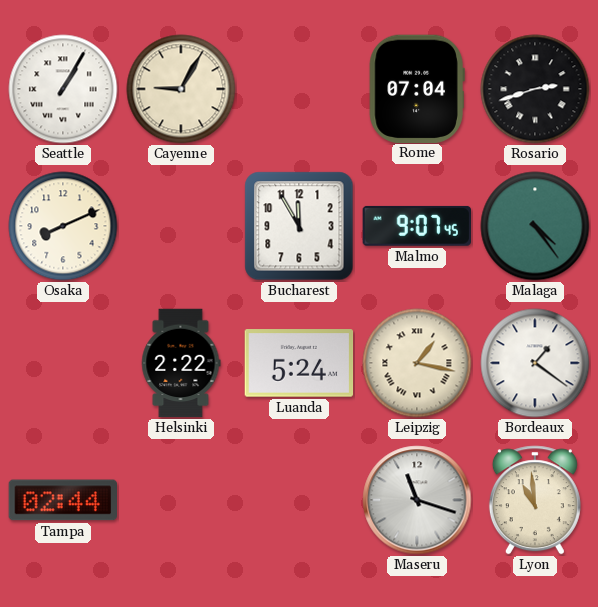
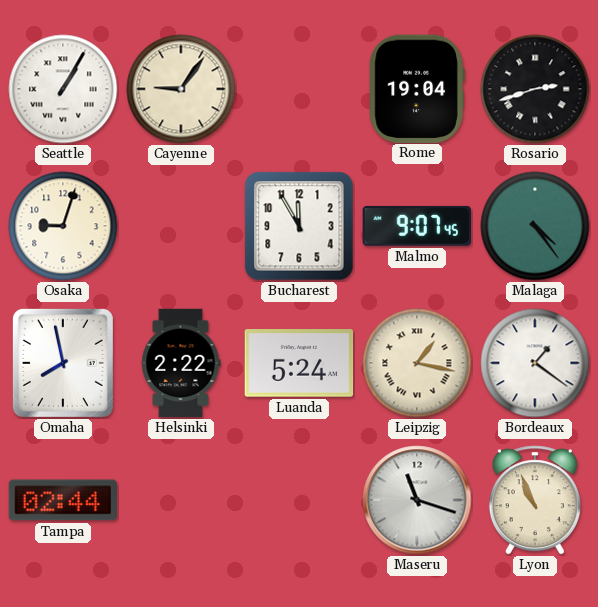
Cayenne: 9:05 -> 9:06
Rome: 07:04 -> 19:04
Osaka: 8:11 -> 9:03
Omaha: none -> 7:58
Lyon: 10:59 -> 10:56
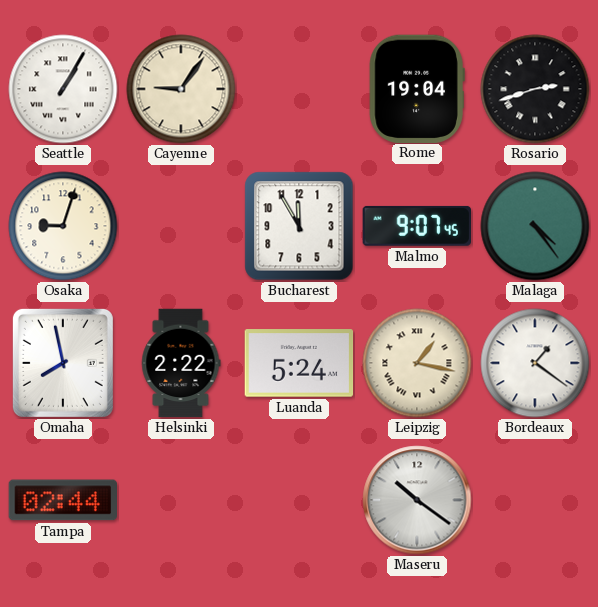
Maseru: 11:18 -> 10:21
Lyon: 10:56 -> none
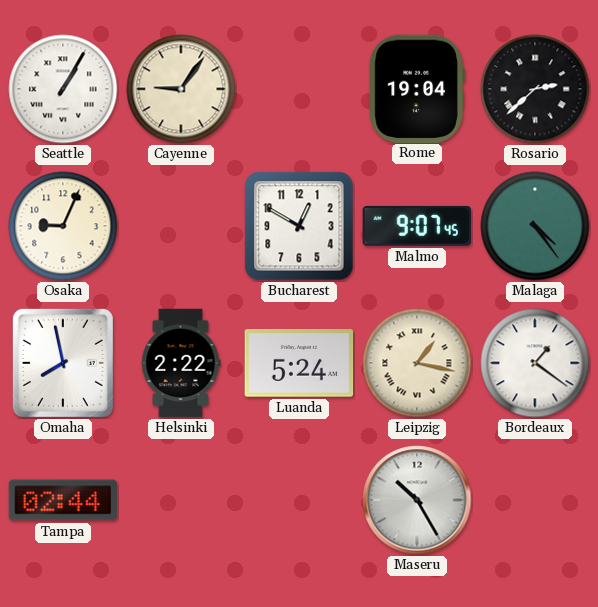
Rosario: 2:42 -> 2:38
Osaka: 9:03 -> 9:04
Bucharest: 11:55 -> 12:50
Maseru: 10:21 -> 10:25
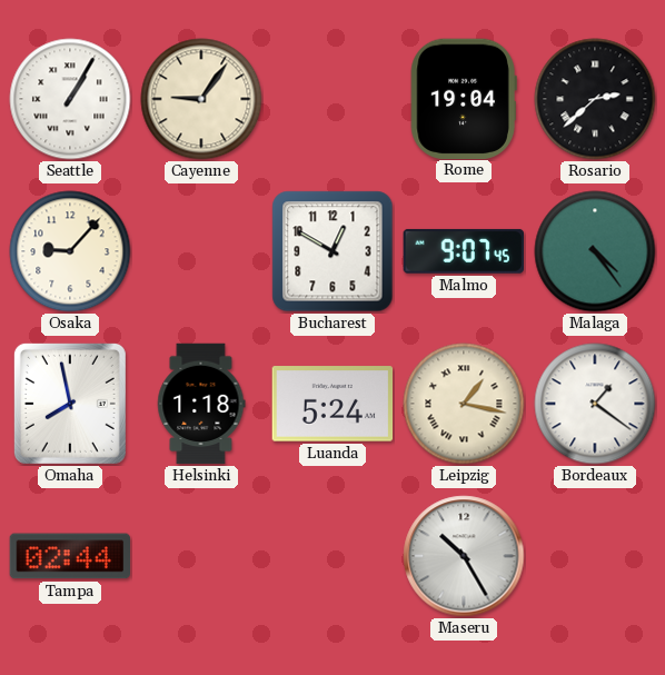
Osaka: 9:04 -> 9:07
Helsinki: 2:22 -> 1:18
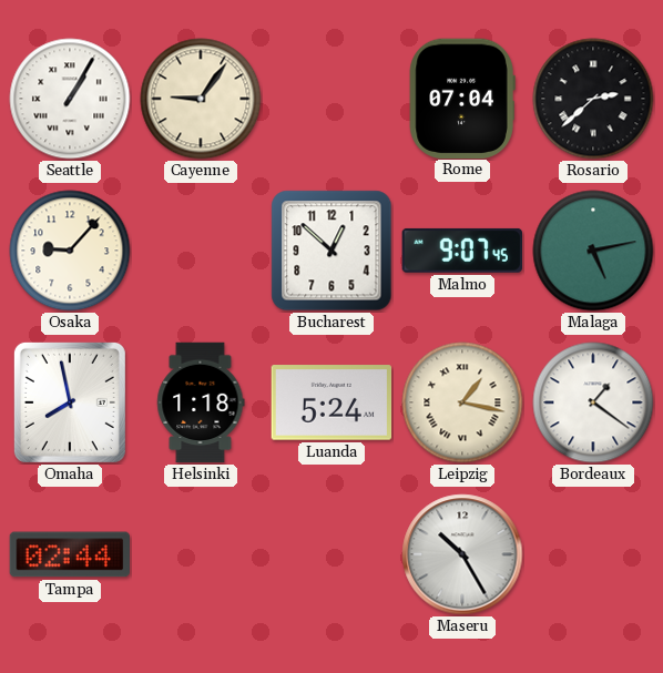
Rome: 19:04 -> 07:04
Bucharest: 12:50 -> 12:52
Malaga: 4:24 -> 5:13
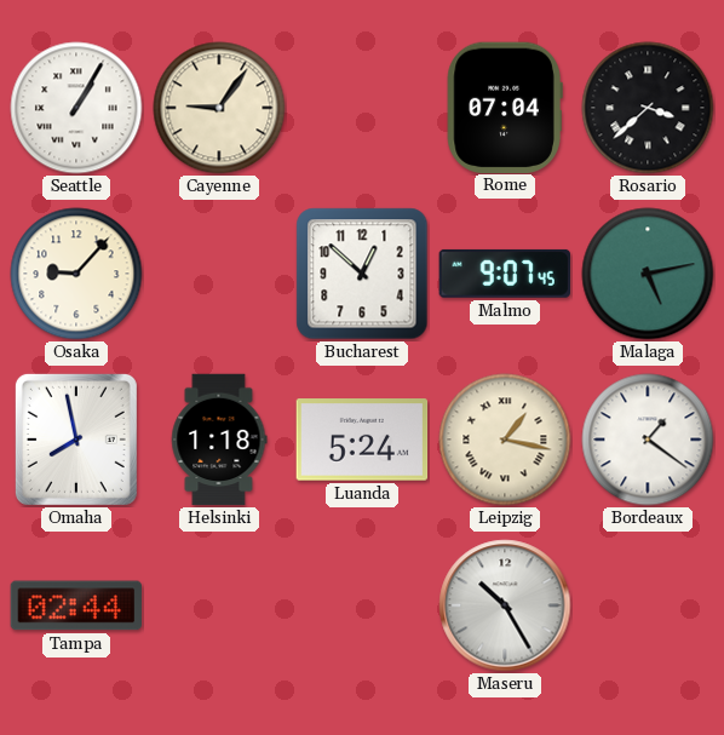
Rosario: 2:38 -> 3:38
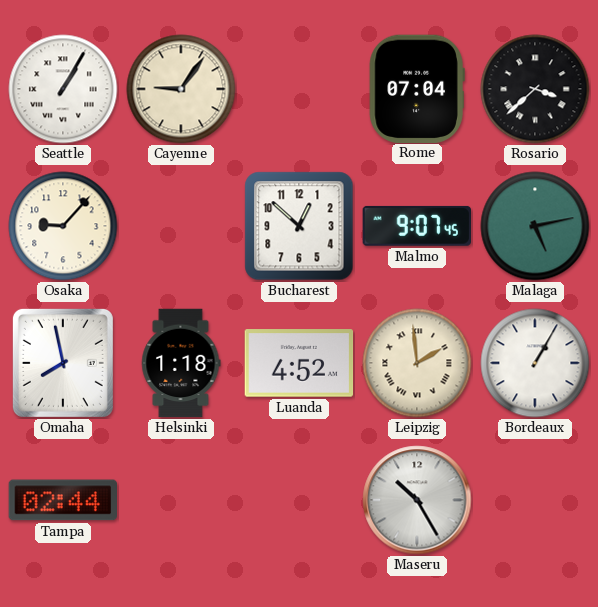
Luanda: 5:24 -> 4:52
Leipzig: 1:17 -> 1:59
Bordeaux: 1:21 -> 1:05
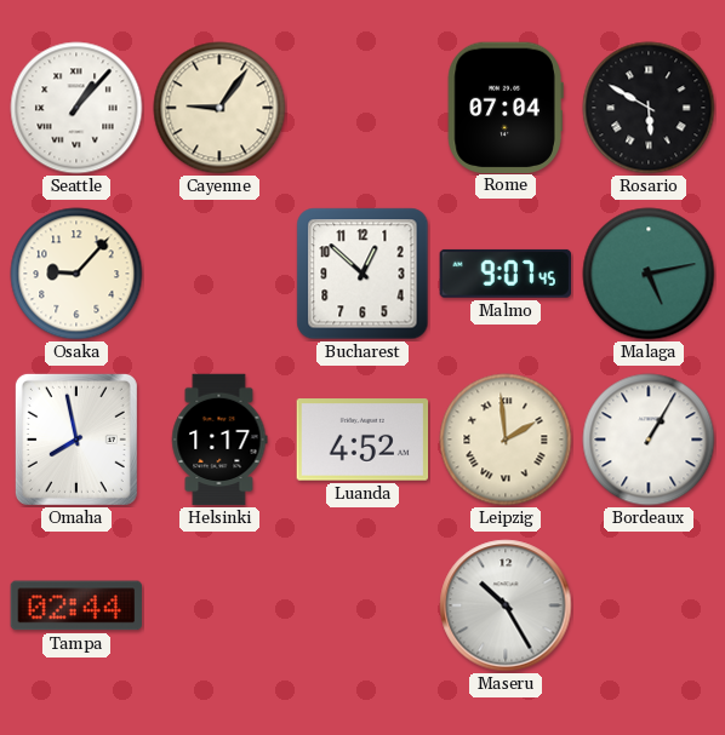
Seattle: 1:05 -> 1:07
Rosario: 3:38 -> 5:50
Helsinki: 1:18 -> 1:17
